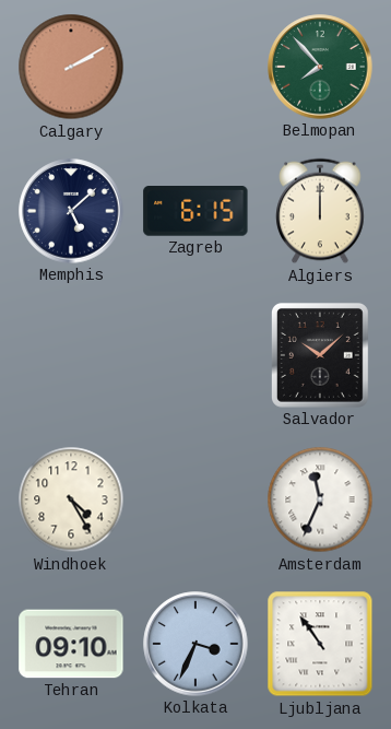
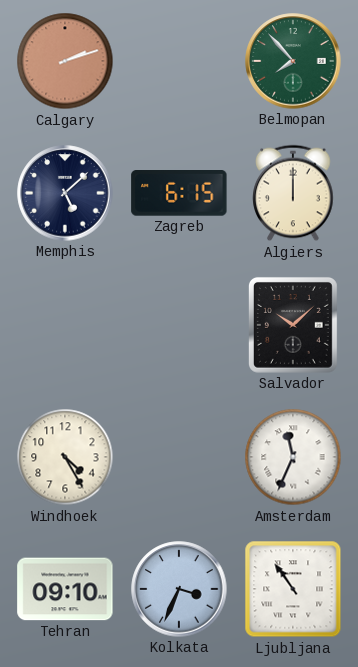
Calgary: 2:10 -> 2:12
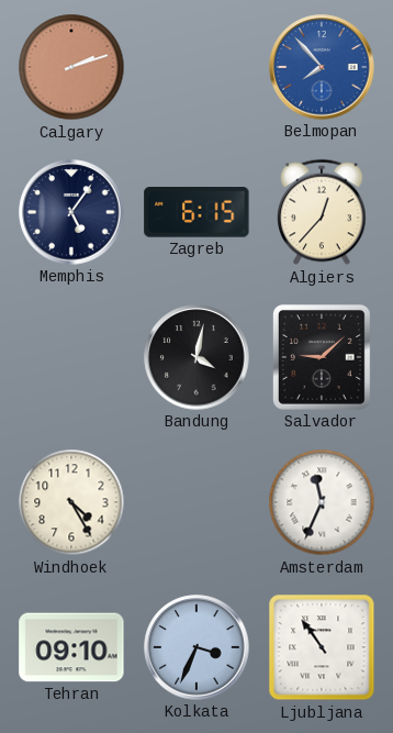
Belmopan dial: green -> blue
Memphis: 5:08 -> 5:06
Algiers: 12:00 -> 12:37
Bandung: none -> 4:02
Salvador: 10:08 -> 9:08
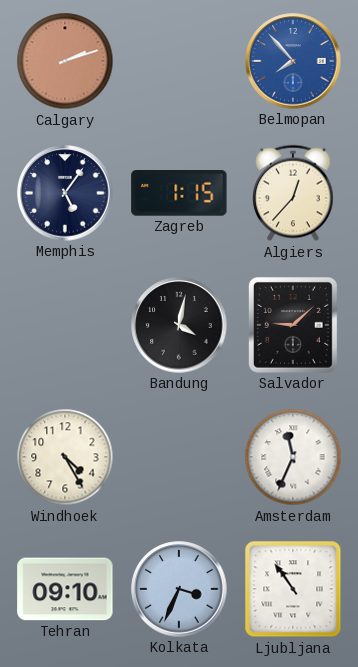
Zagreb: 6:15 -> 1:15
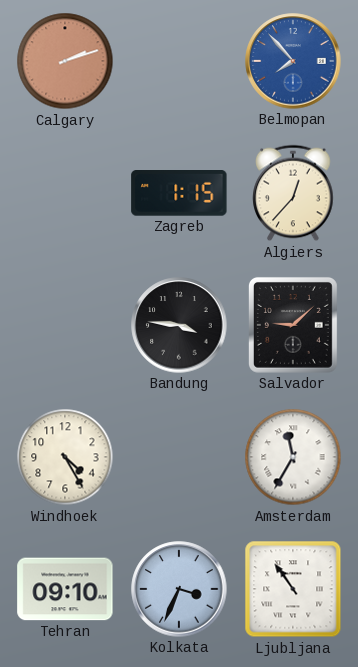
Memphis: 5:06 -> none
Bandung: 4:02 -> 3:46
Amsterdam: 11:34 -> 11:35
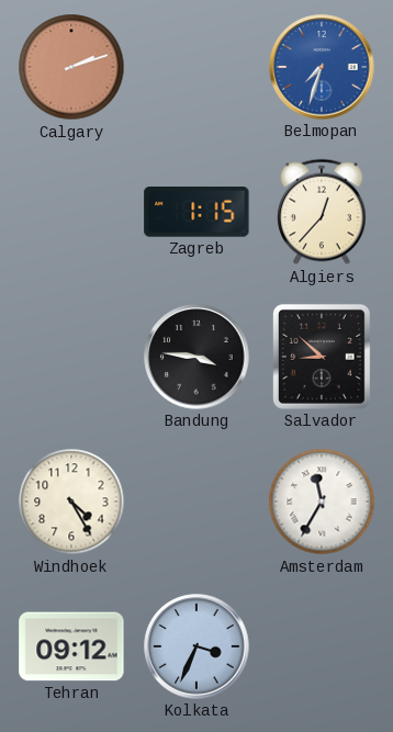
Belmopan: 7:53 -> 7:33
Salvador: 9:08 -> 8:52
Tehran: 09:10 -> 09:12
Ljubljana: 10:54 -> none
